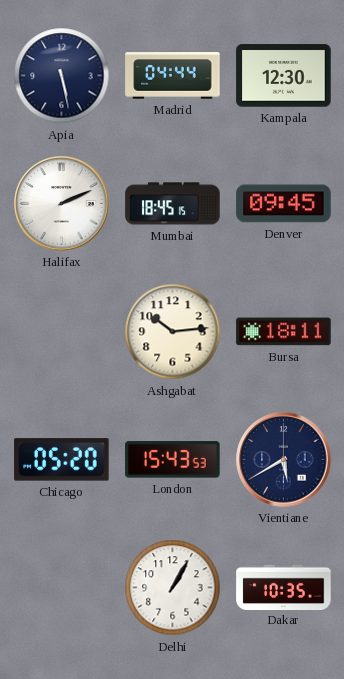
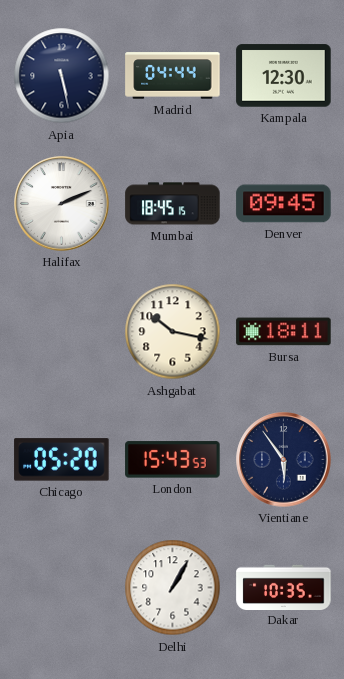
Ashgabat: 10:14 -> 10:17
Vientiane: 5:40 -> 5:54
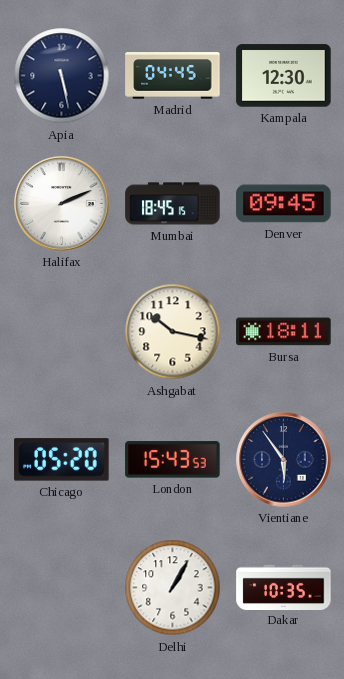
Madrid: 04:44 -> 04:45
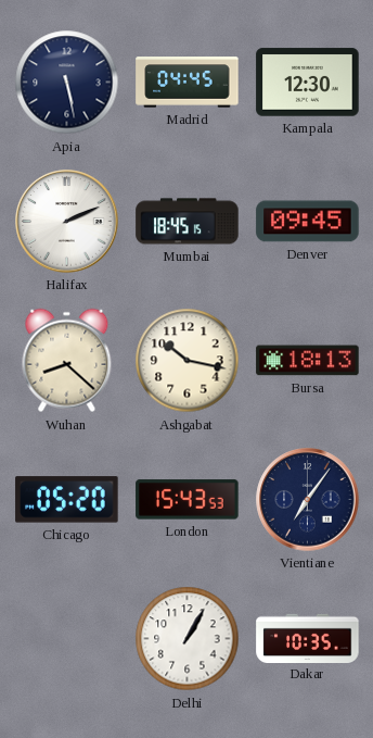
Wuhan: none -> 8:22
Bursa: 18:11 -> 18:13
Vientiane: 5:54 -> 7:06
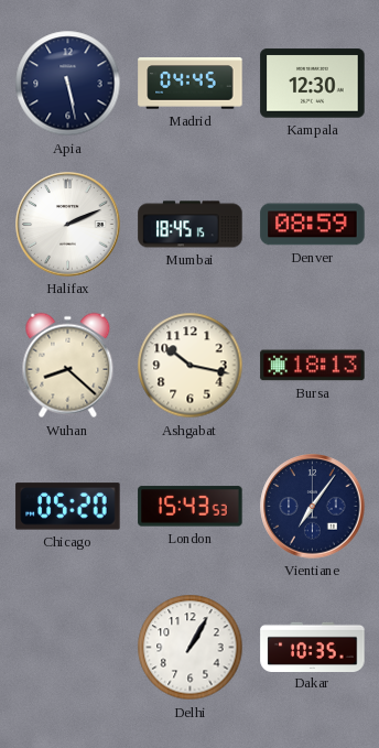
Denver: 09:45 -> 08:59
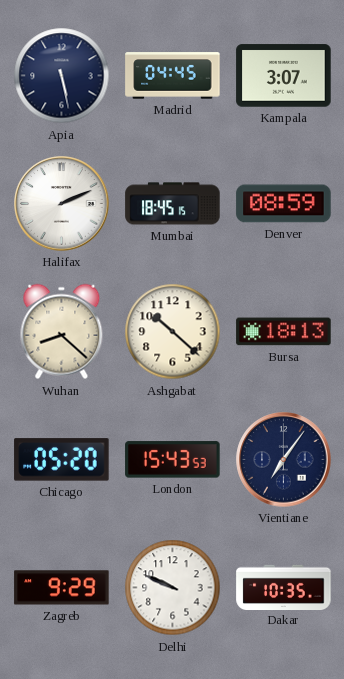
Kampala: 12:30 -> 3:07
Ashgabat: 10:17 -> 10:22
Zagreb: none -> 9:29
Delhi: 1:05 -> 9:49
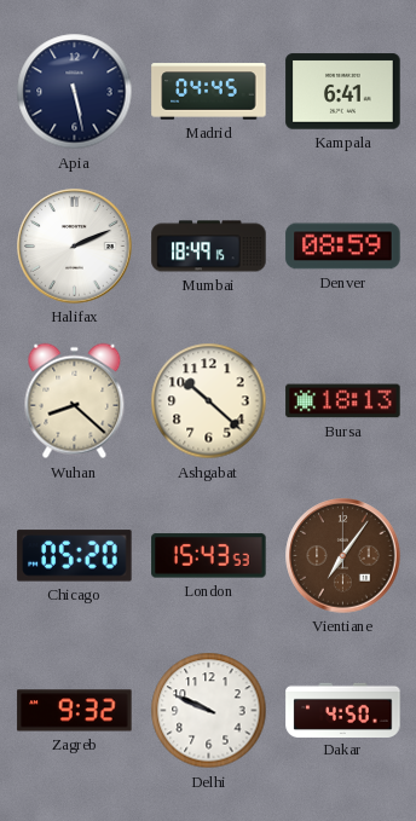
Kampala: 3:07 -> 6:41
Mumbai: 18:45 -> 18:49
Vientiane dial: navy -> brown
Zagreb: 9:29 -> 9:32
Dakar: 10:35 -> 4:50
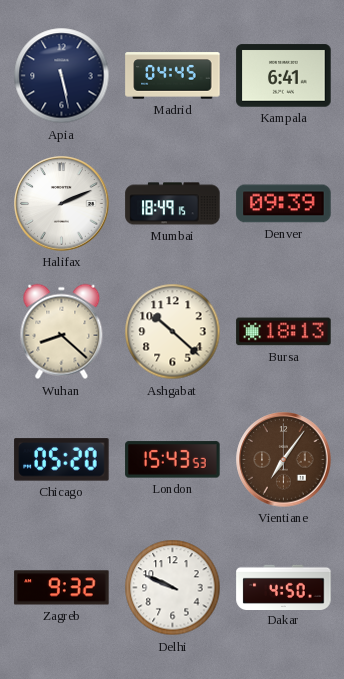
Denver: 08:59 -> 09:39
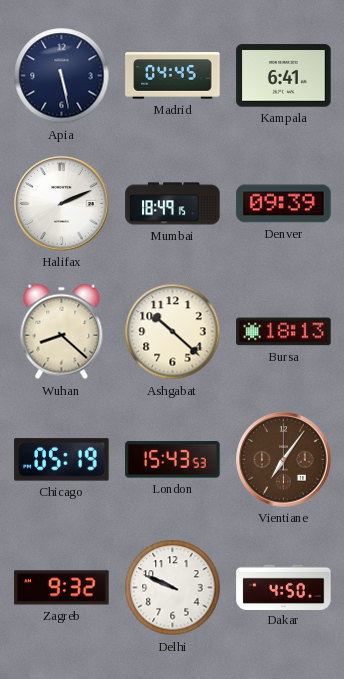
Chicago: 05:20 -> 05:19
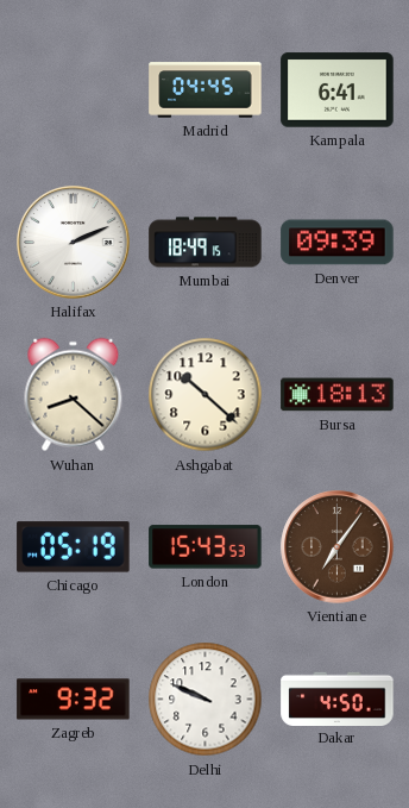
Apia: 5:28 -> none
